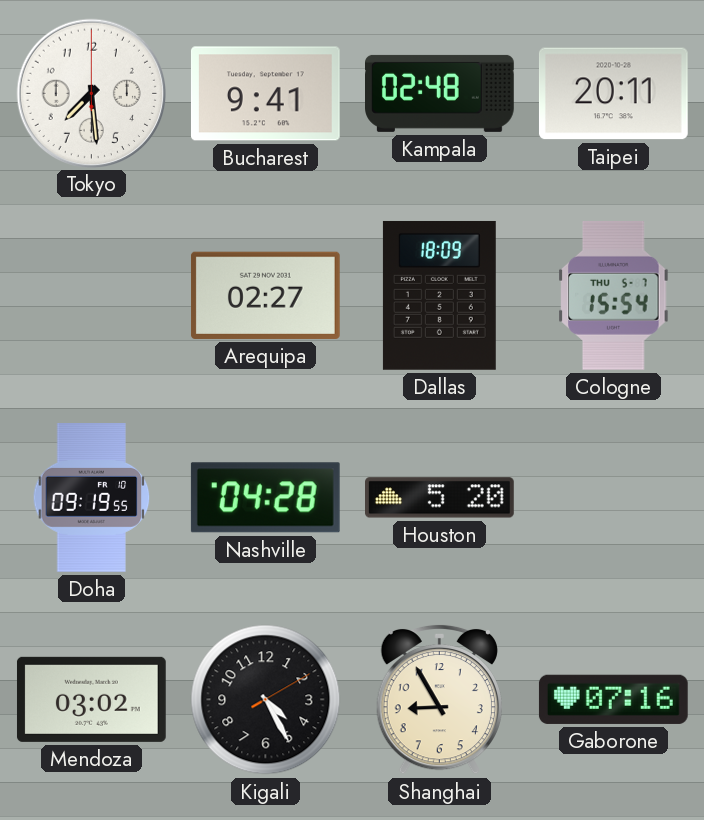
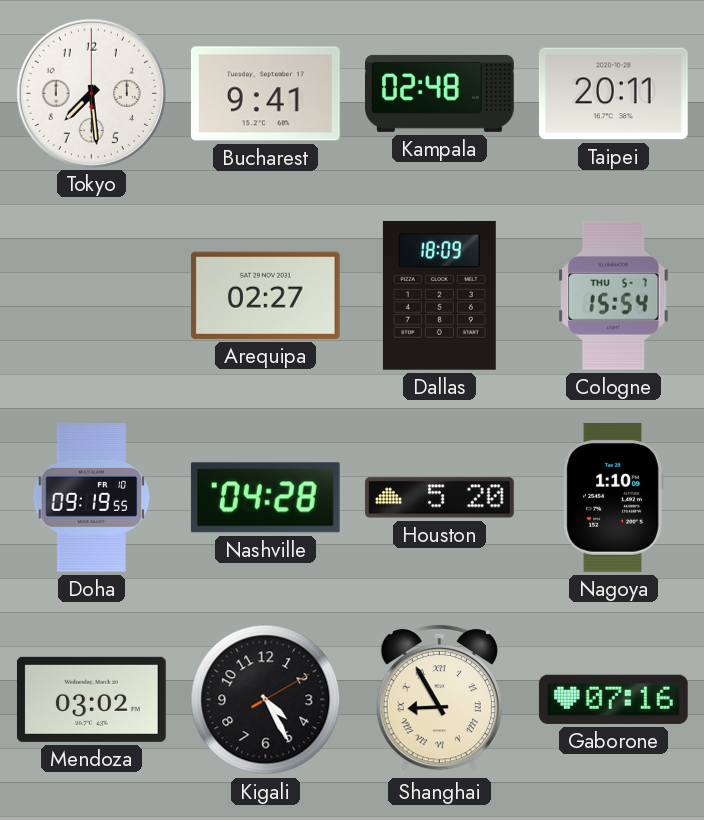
Nagoya: none -> 1:10
Shanghai numerals: Arabic -> Roman
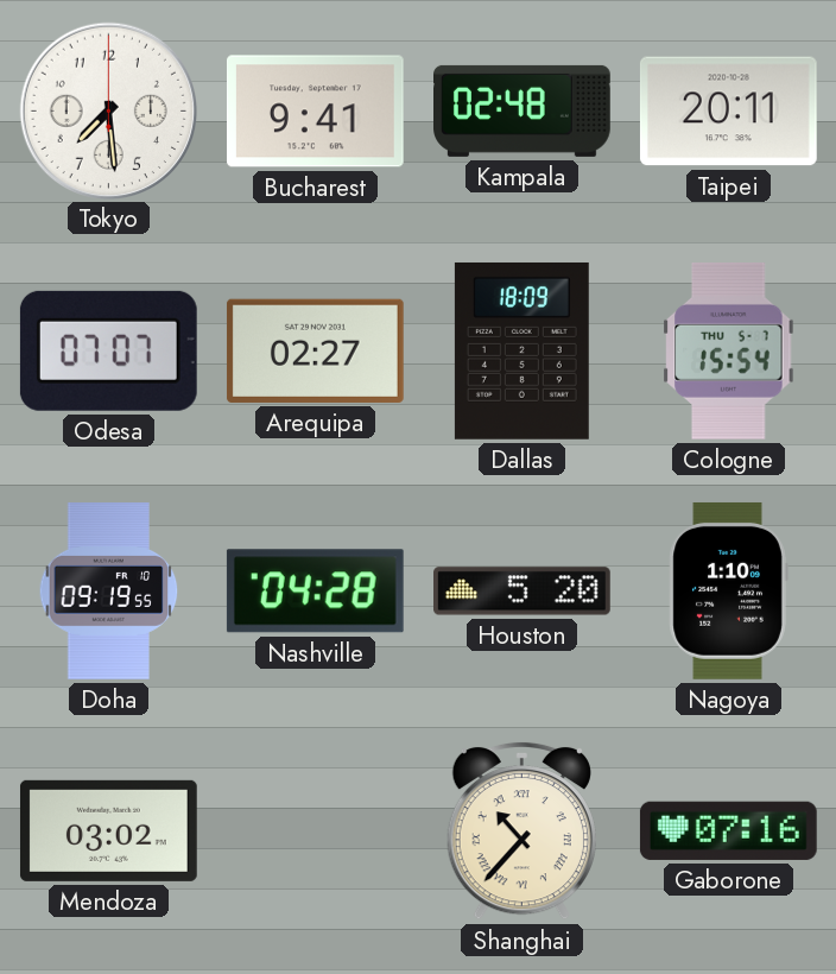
Odesa: none -> 07:07
Kigali: 4:25 -> none
Shanghai: 8:55 -> 10:37
